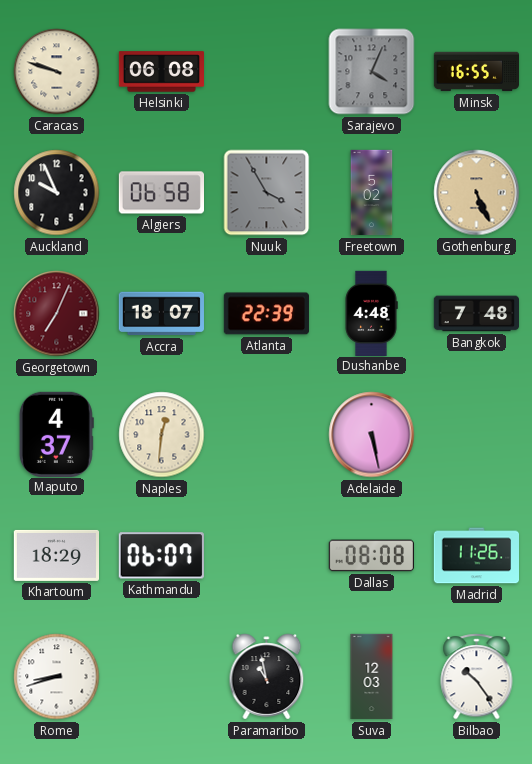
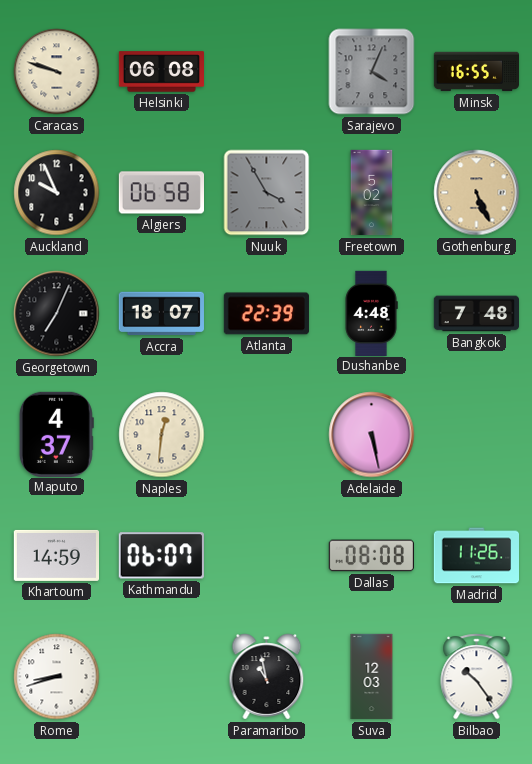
Georgetown dial: burgundy -> black
Khartoum: 18:29 -> 14:59
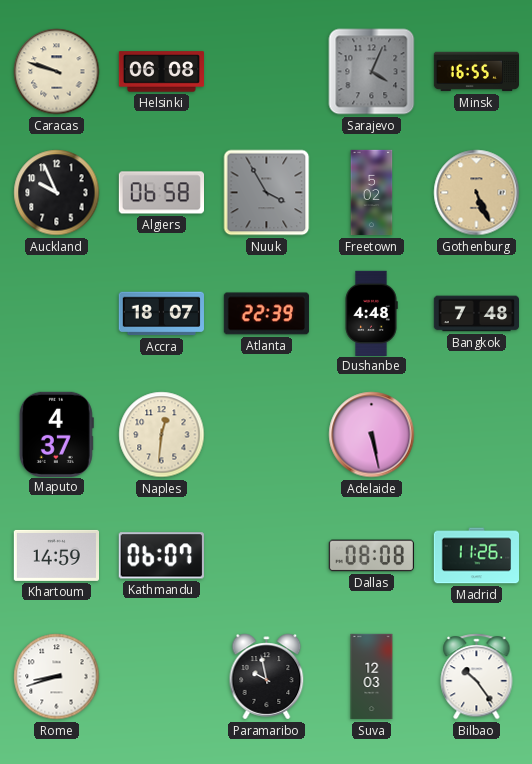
Georgetown: 7:04 -> none
Paramaribo: 10:58 -> 9:58
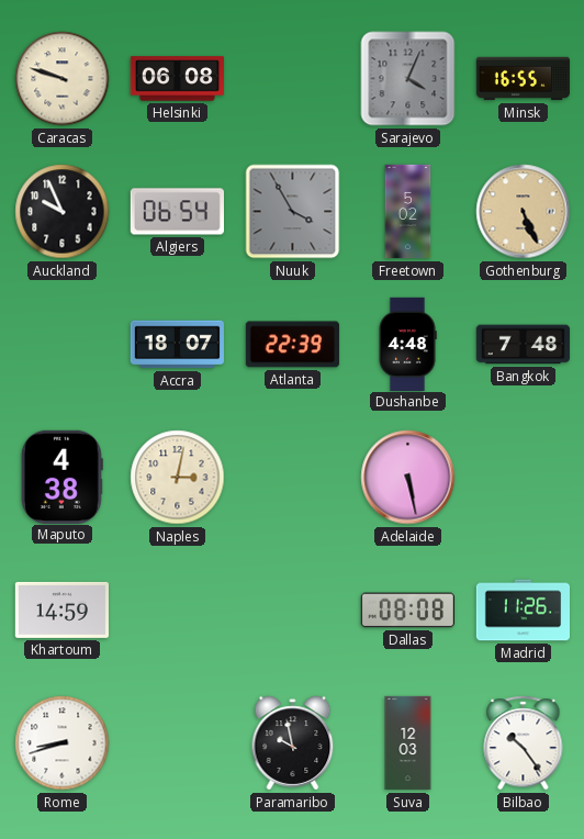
Algiers: 06:58 -> 06:54
Maputo: 4:37 -> 4:38
Naples: 12:31 -> 3:02
Kathmandu: 06:07 -> none
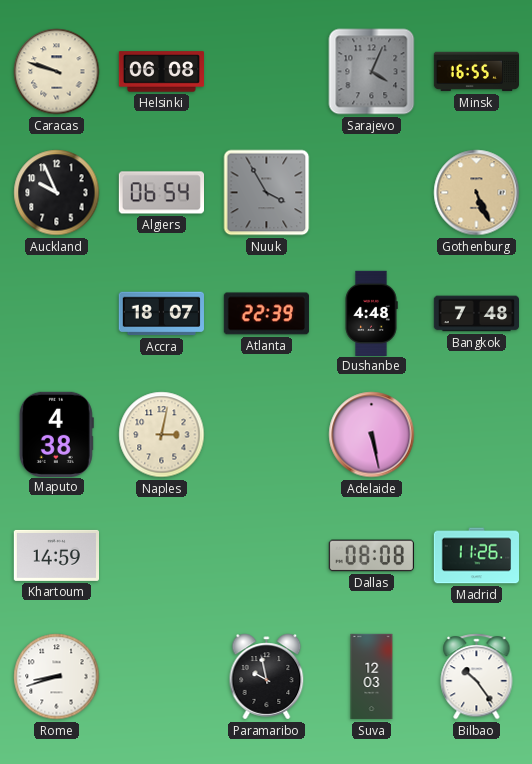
Freetown: 5:02 -> none
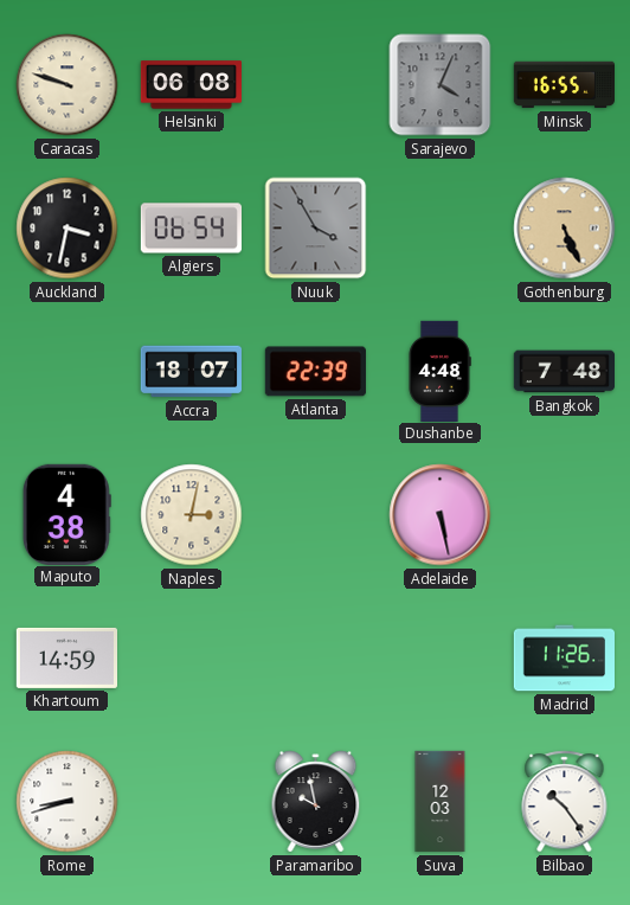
Auckland: 9:56 -> 3:32
Dallas: 08:08 -> none
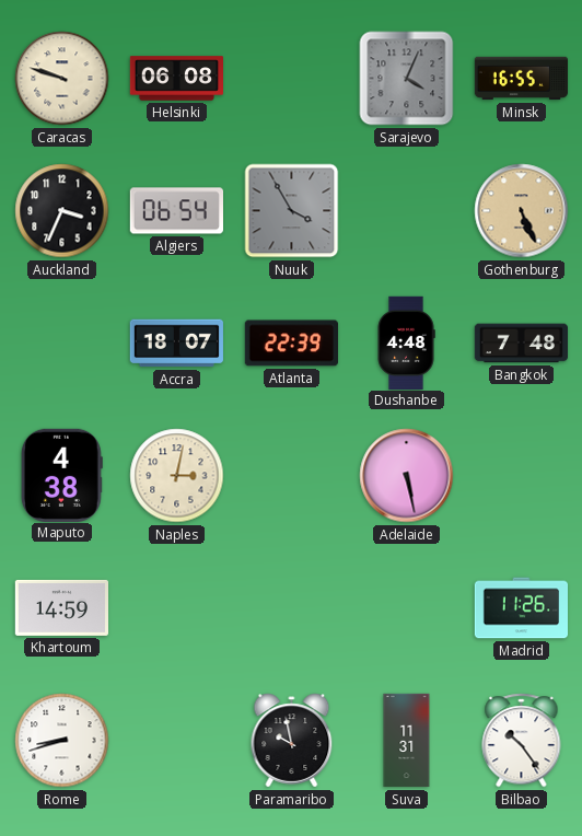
Auckland: 3:32 -> 3:34
Suva: 12:03 -> 11:31
